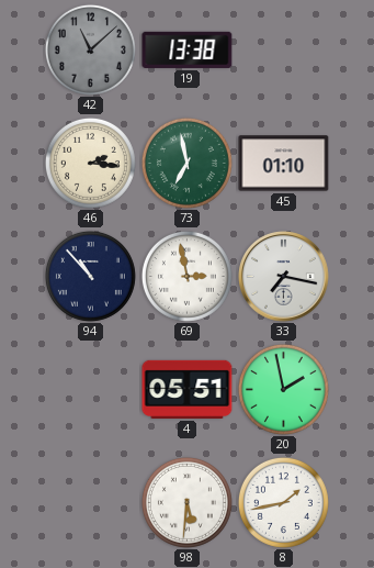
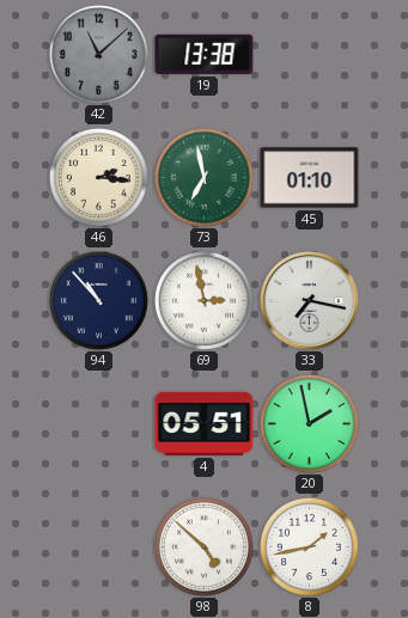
98: 5:31 -> 4:52
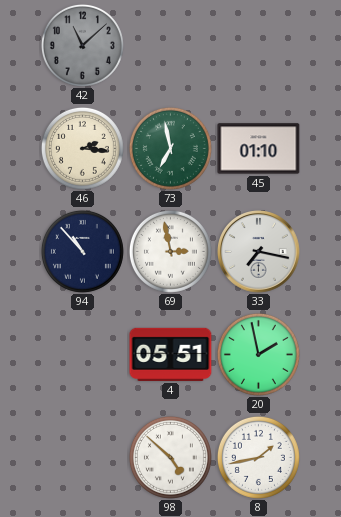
19: 13:38 -> none
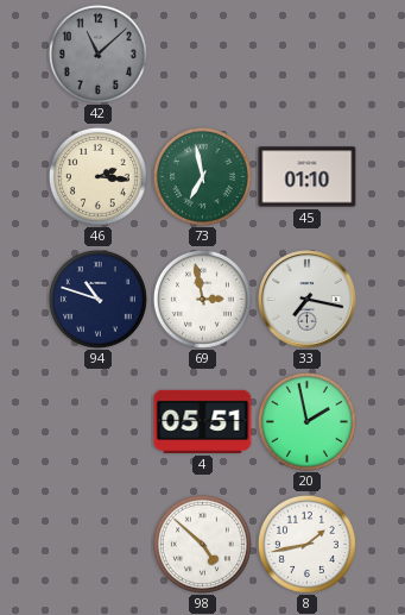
94: 10:53 -> 10:48
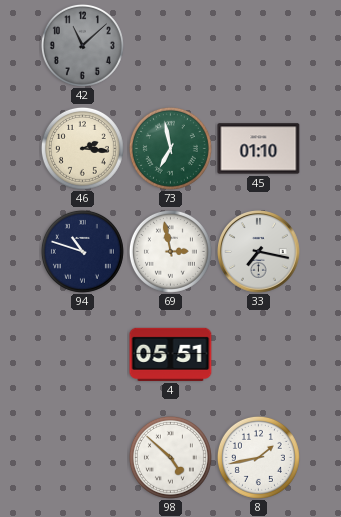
20: 1:58 -> none
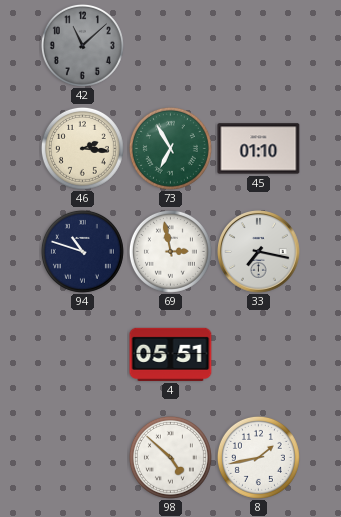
73: 6:58 -> 6:55
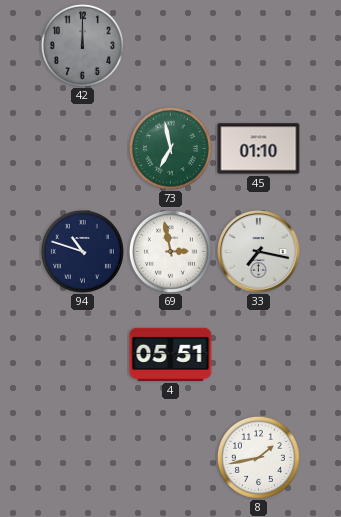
42: 11:08 -> 12:00
46: 2:16 -> none
73: 6:55 -> 6:58
98: 4:52 -> none
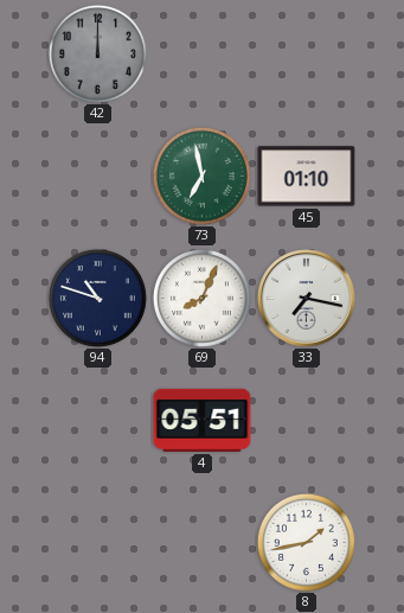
69: 2:58 -> 8:04
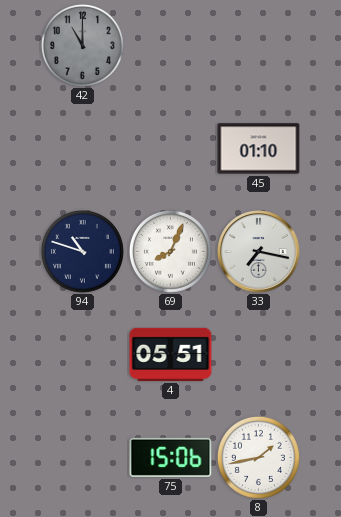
42: 12:00 -> 11:00
73: 6:58 -> none
75: none -> 15:06
